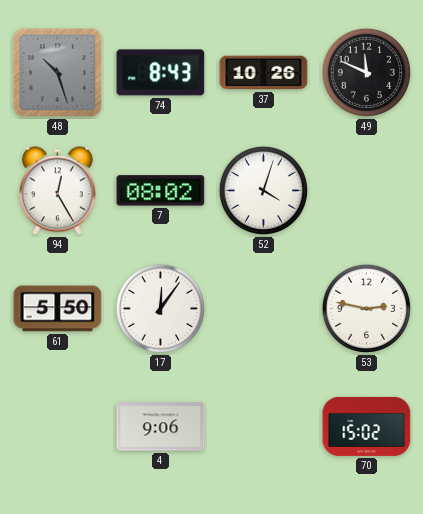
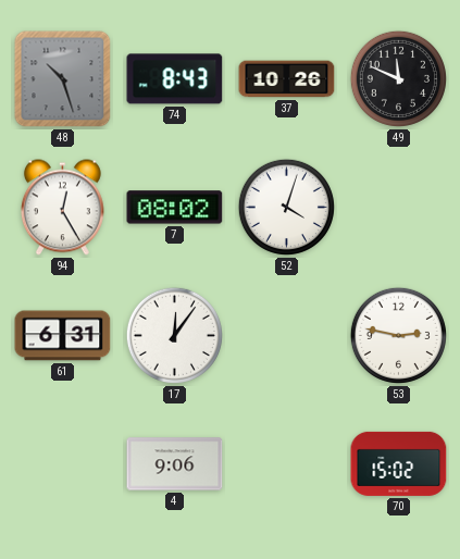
61: 5:50 -> 6:31
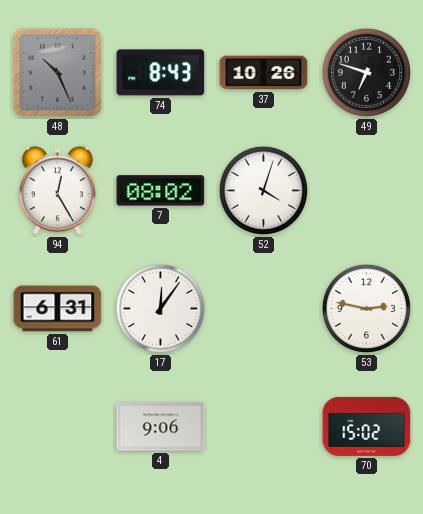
48: 10:27 -> 10:26
49: 11:49 -> 6:48
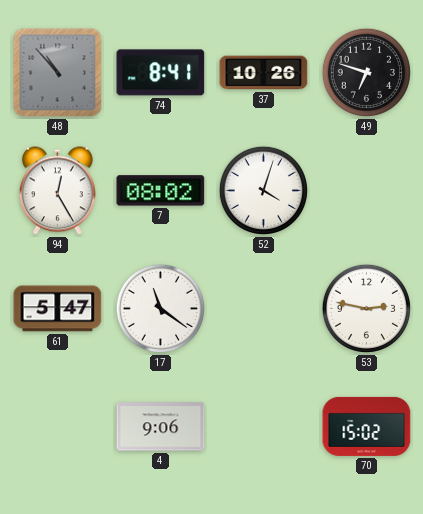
48: 10:26 -> 10:53
74: 8:43 -> 8:41
61: 6:31 -> 5:47
17: 12:06 -> 11:21
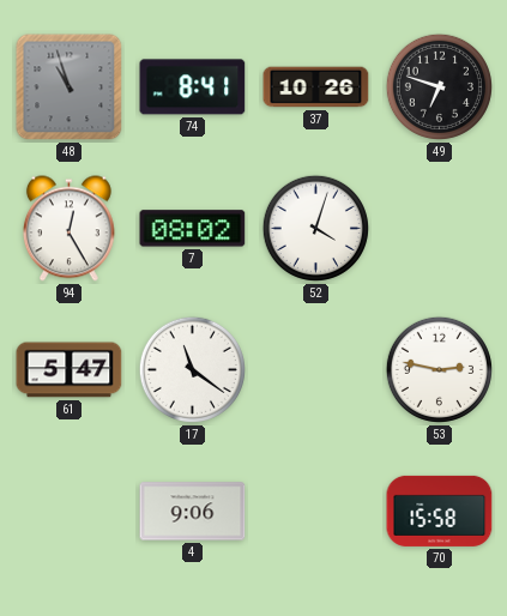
48: 10:53 -> 10:57
70: 15:02 -> 15:58
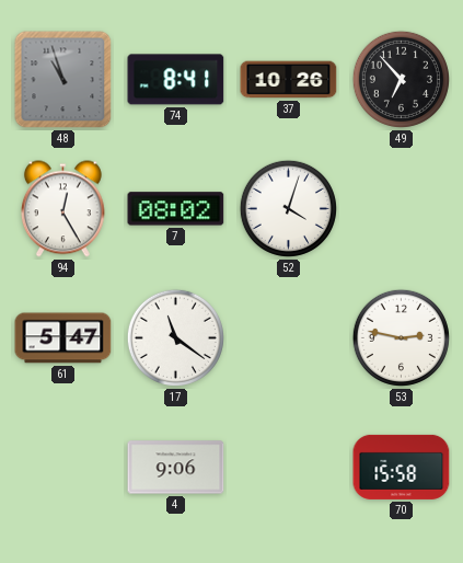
49: 6:48 -> 6:53
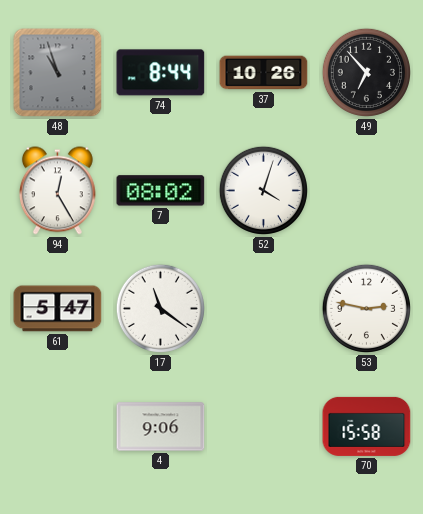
74: 8:41 -> 8:44
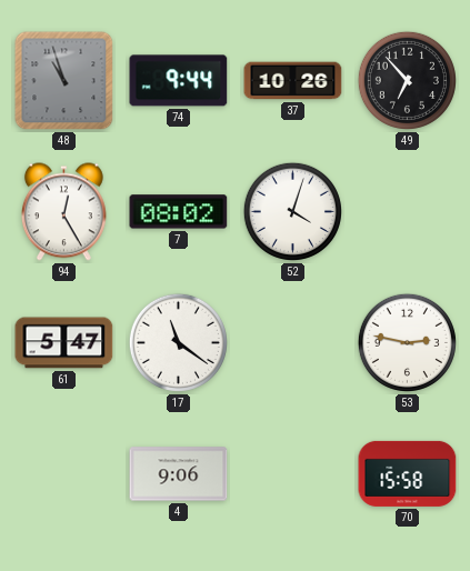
74: 8:44 -> 9:44
